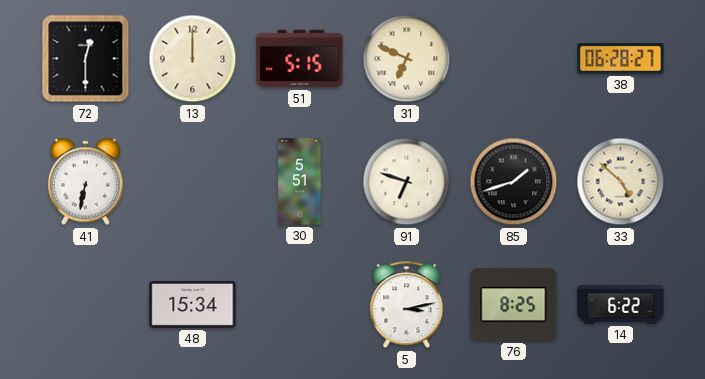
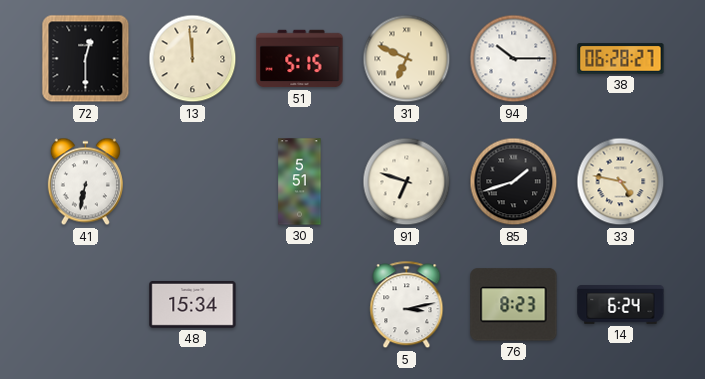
13: 12:00 -> 11:59
94: none -> 10:15
33: 4:52 -> 4:47
76: 8:25 -> 8:23
14: 6:22 -> 6:24
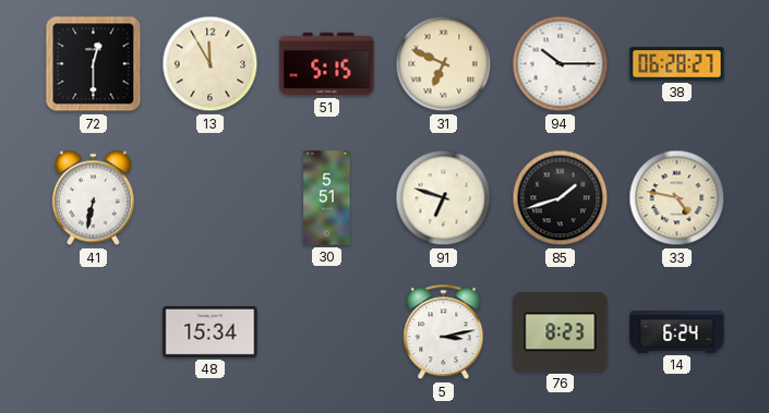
13: 11:59 -> 11:55
